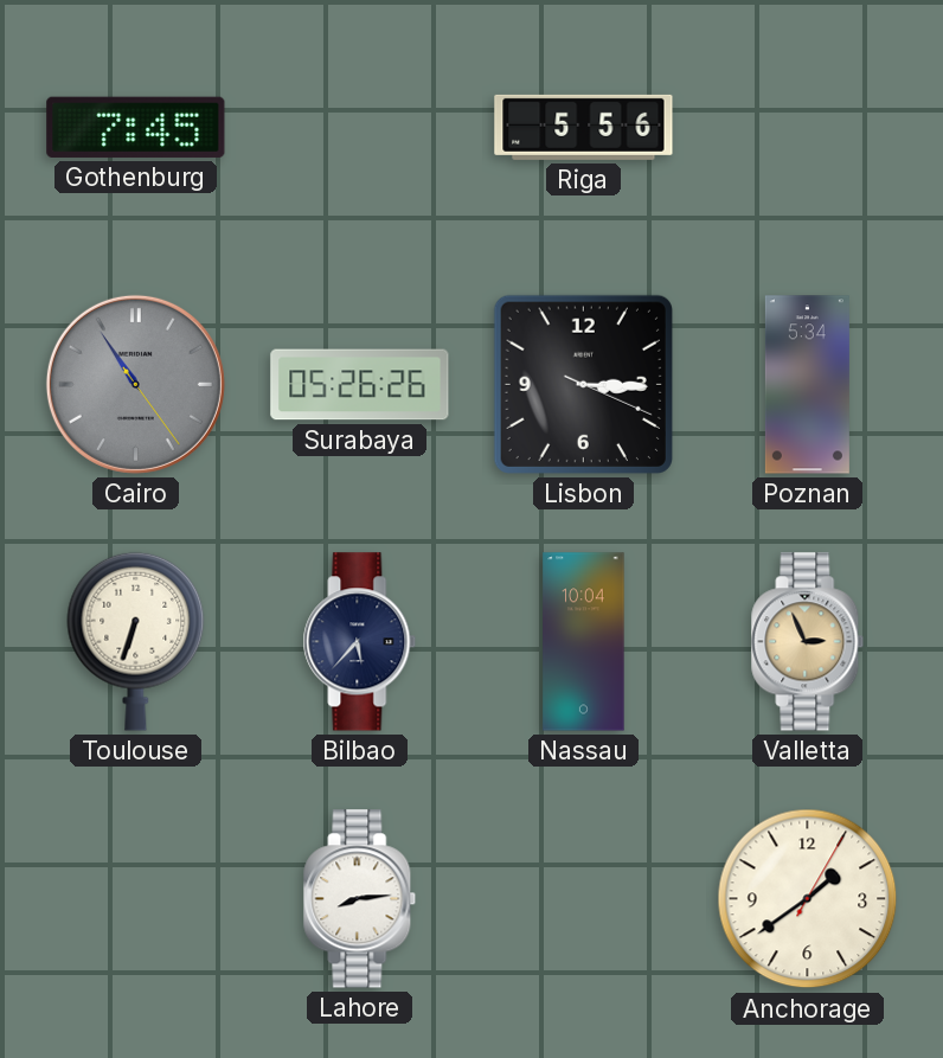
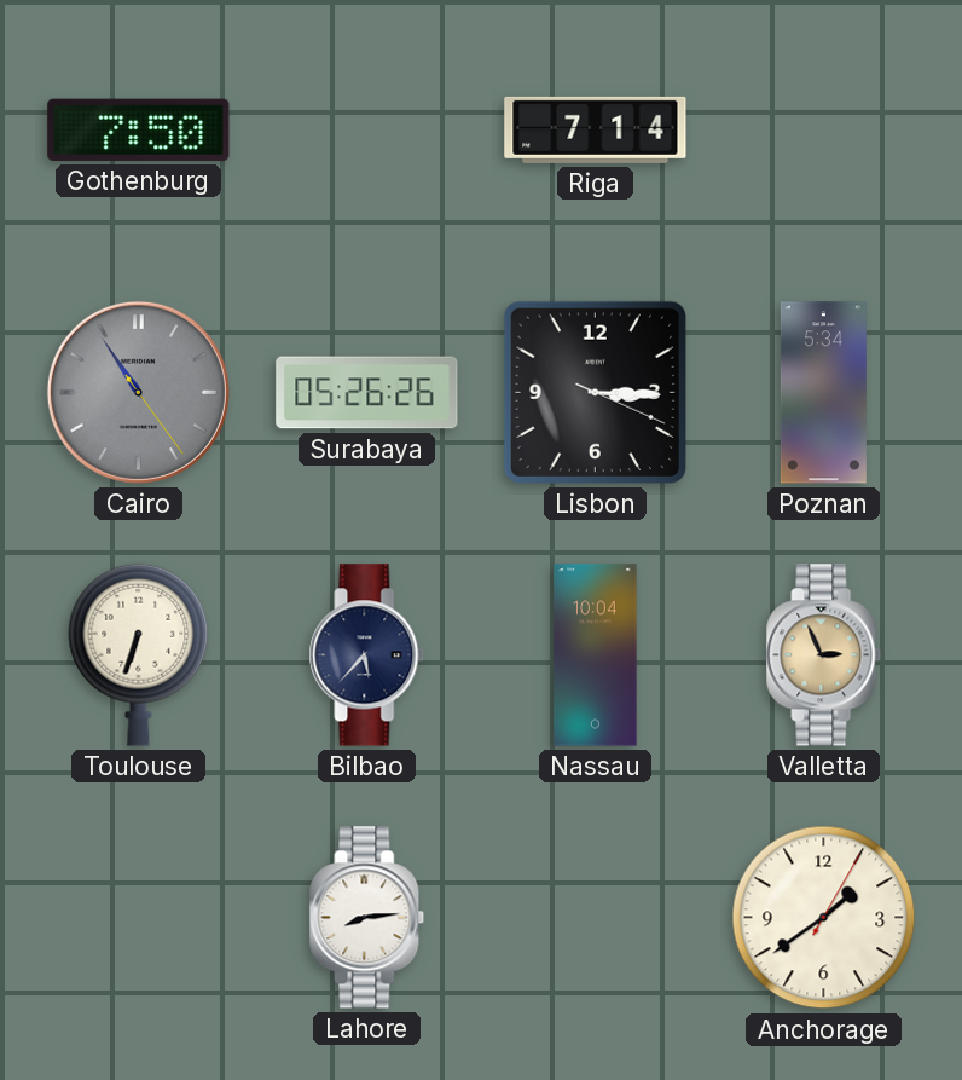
Gothenburg: 7:45 -> 7:50
Riga: 5:56 -> 7:14
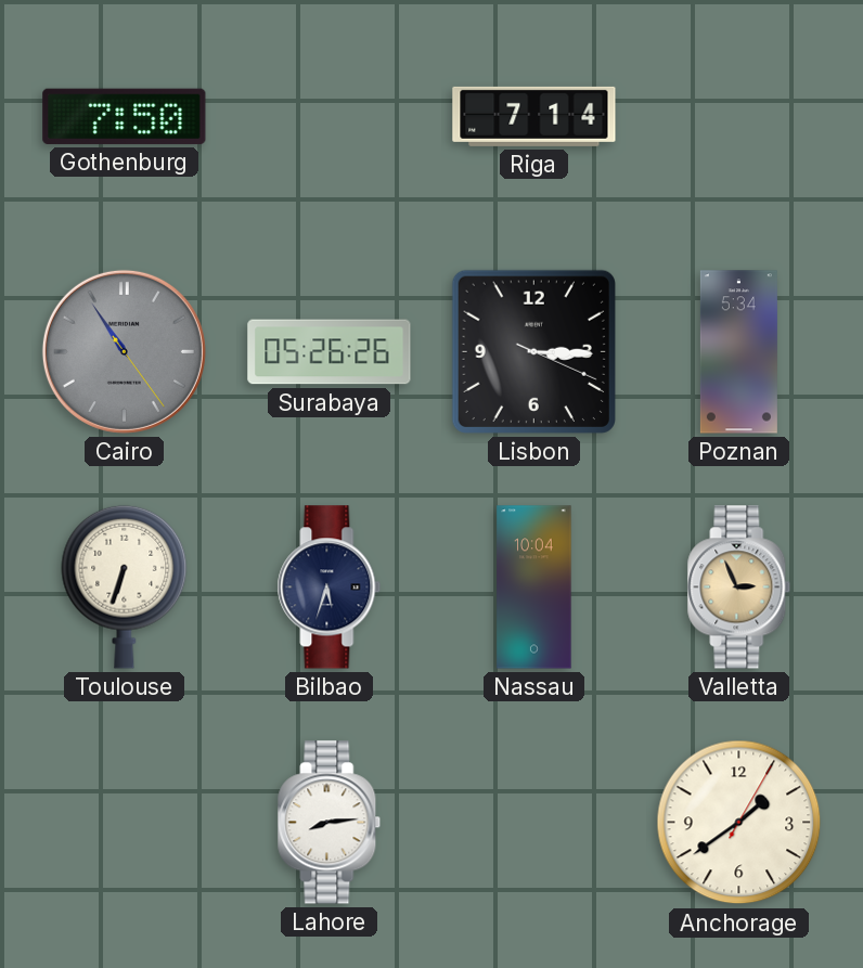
Bilbao: 5:37 -> 5:33
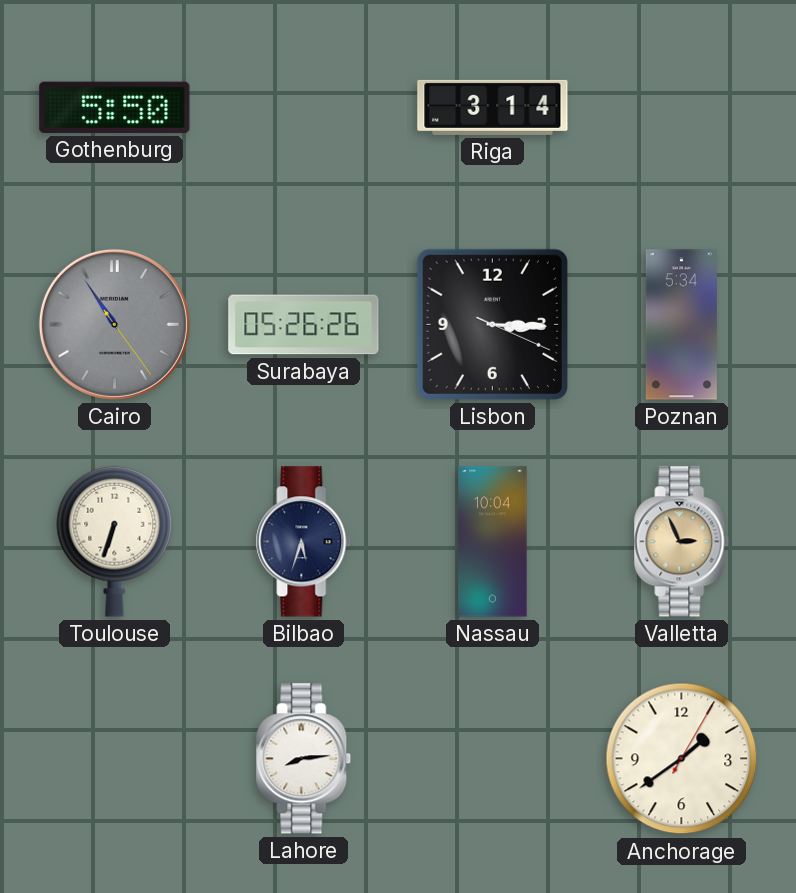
Gothenburg: 7:50 -> 5:50
Riga: 7:14 -> 3:14
